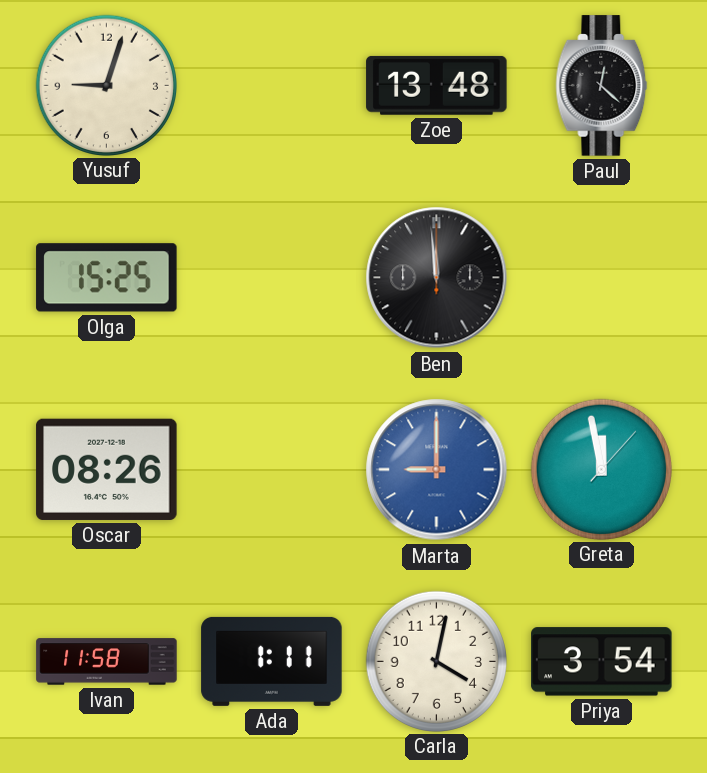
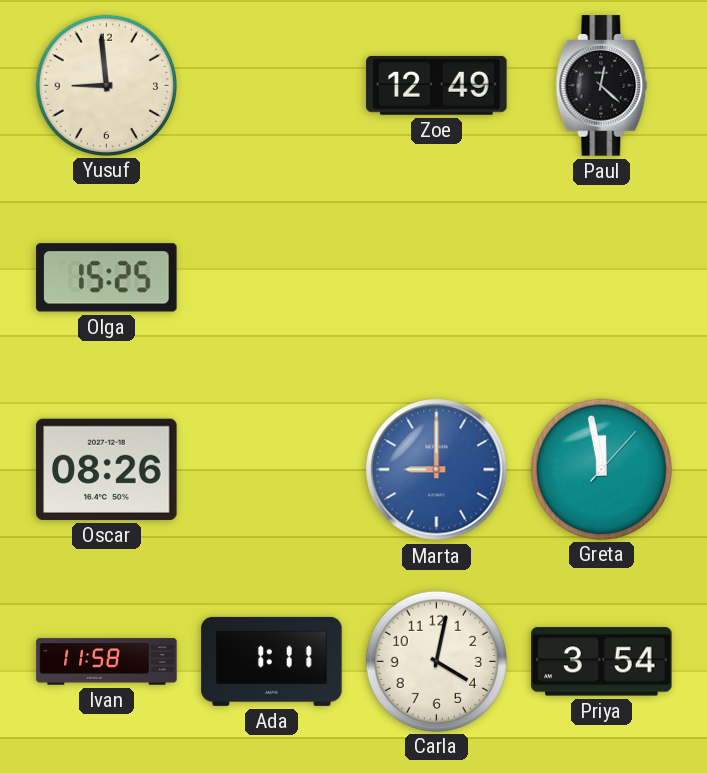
Yusuf: 9:03 -> 8:59
Zoe: 13:48 -> 12:49
Ben: 11:59 -> none
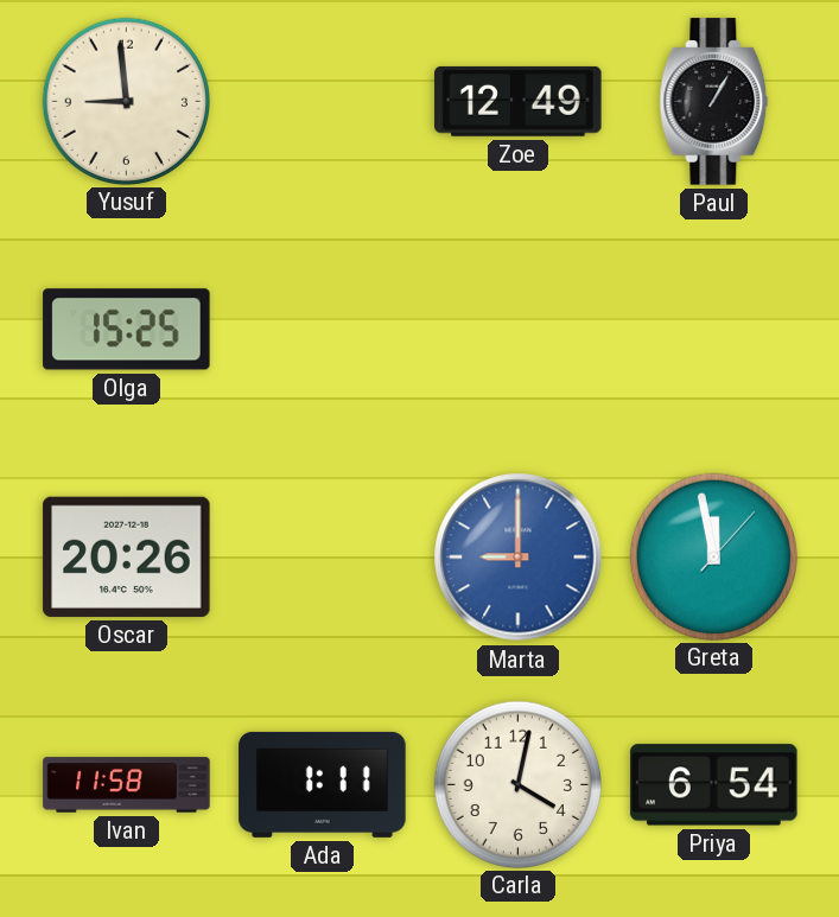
Paul: 12:22 -> 1:05
Oscar: 08:26 -> 20:26
Priya: 3:54 -> 6:54
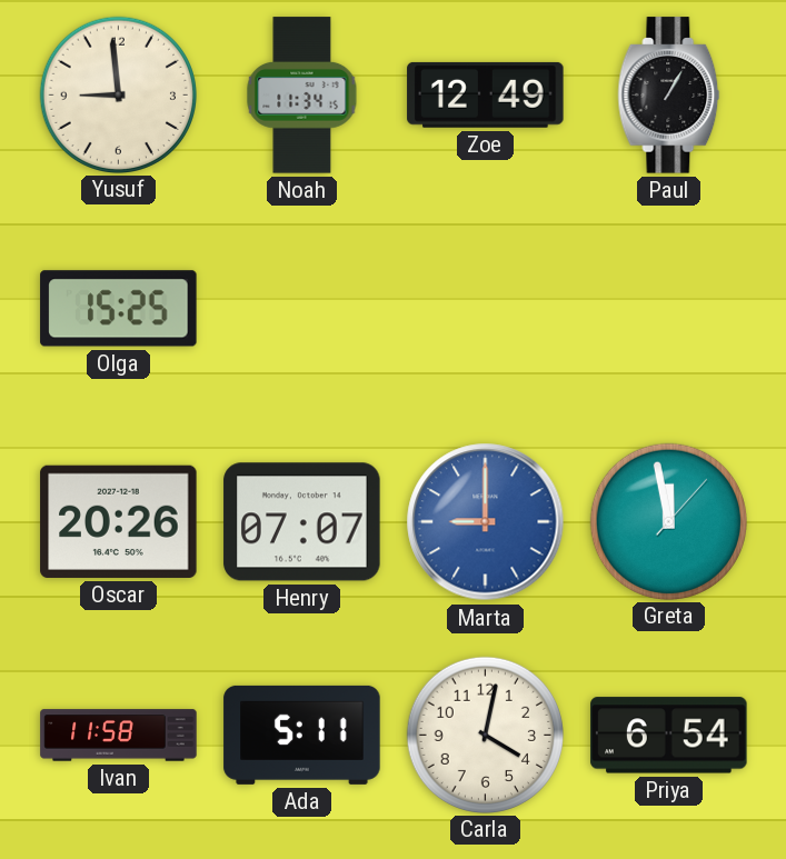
Noah: none -> 11:34
Henry: none -> 07:07
Ada: 1:11 -> 5:11
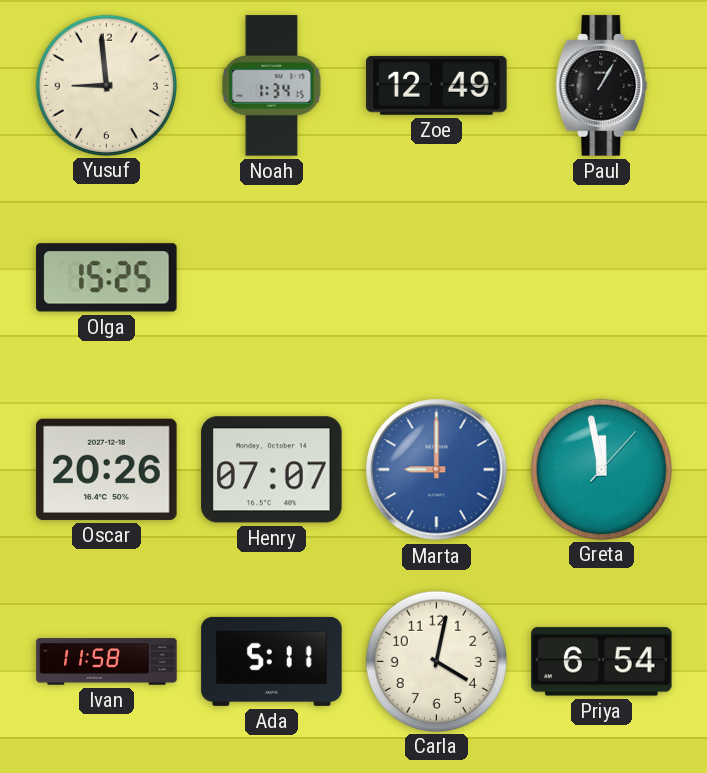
Noah: 11:34 -> 1:34
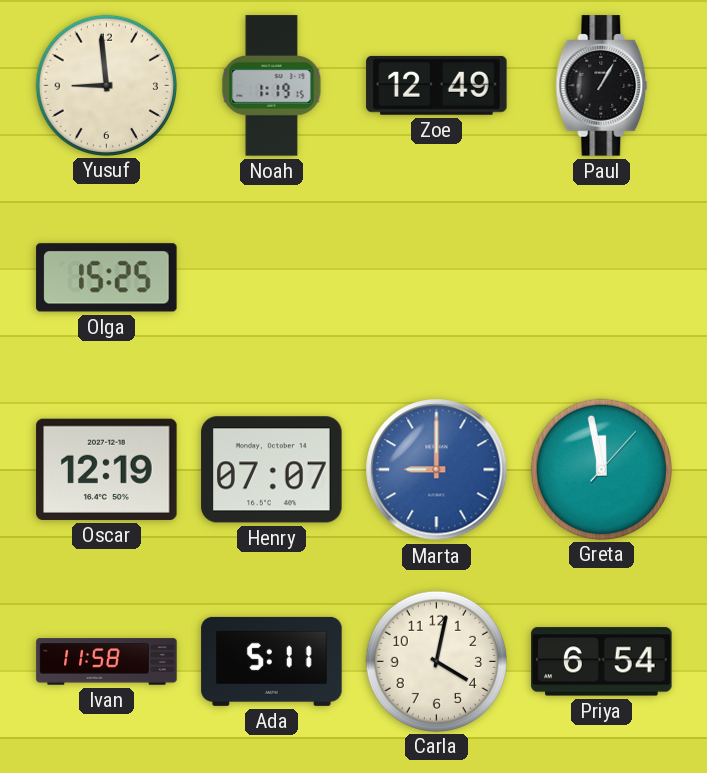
Noah: 1:34 -> 1:19
Oscar: 20:26 -> 12:19
